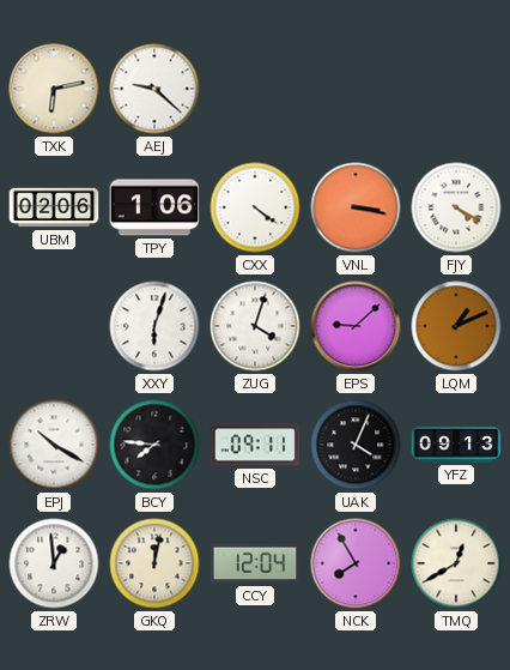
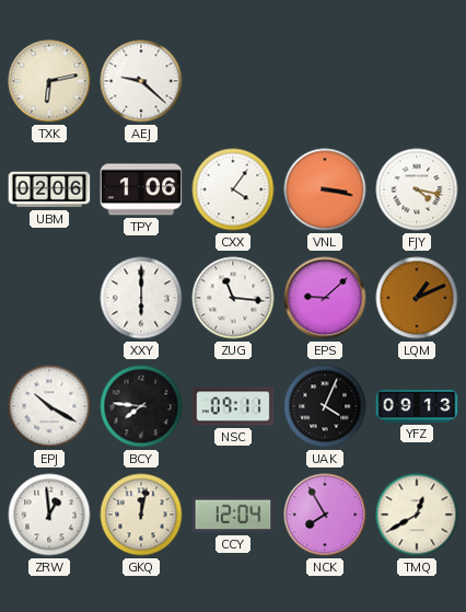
CXX: 4:21 -> 4:06
FJY: 4:20 -> 4:17
XXY: 6:03 -> 6:00
ZUG: 4:03 -> 11:16
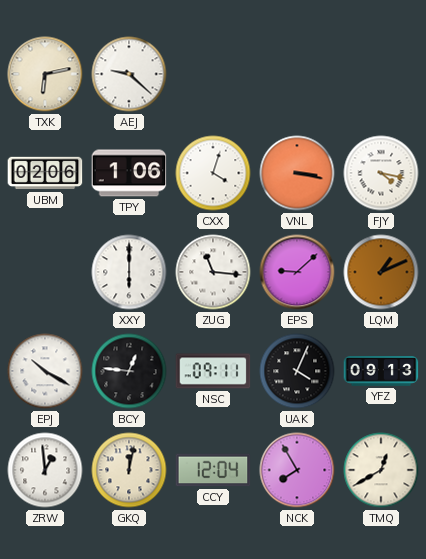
CXX: 4:06 -> 4:03
BCY: 7:46 -> 12:46
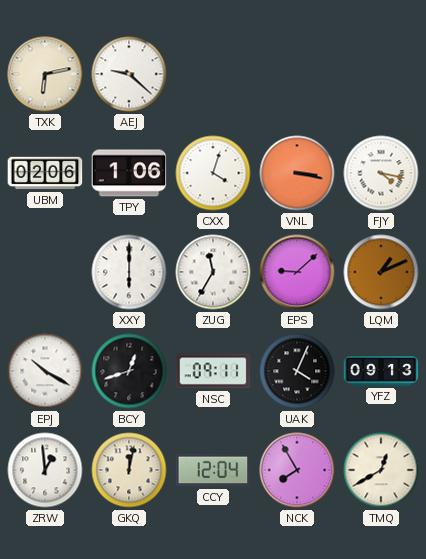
ZUG: 11:16 -> 11:35
BCY: 12:46 -> 12:42
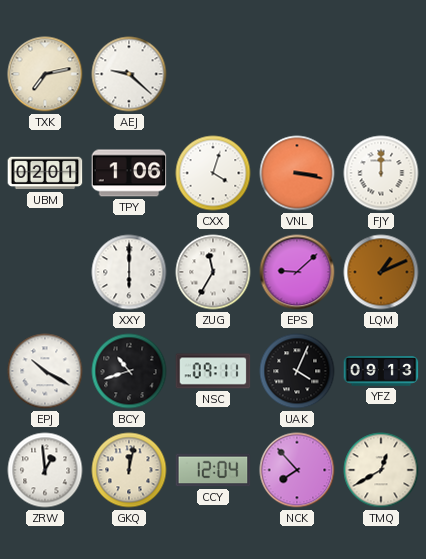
TXK: 6:13 -> 7:13
UBM: 02:06 -> 02:01
FJY: 4:17 -> 12:00
BCY: 12:42 -> 10:42
NCK: 7:55 -> 7:53
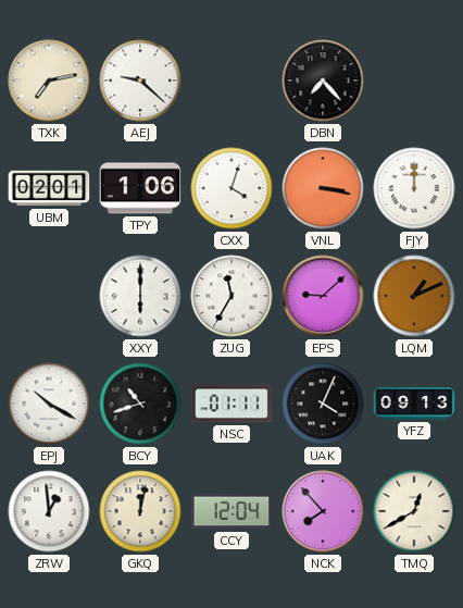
DBN: none -> 7:23
NSC: 09:11 -> 01:11
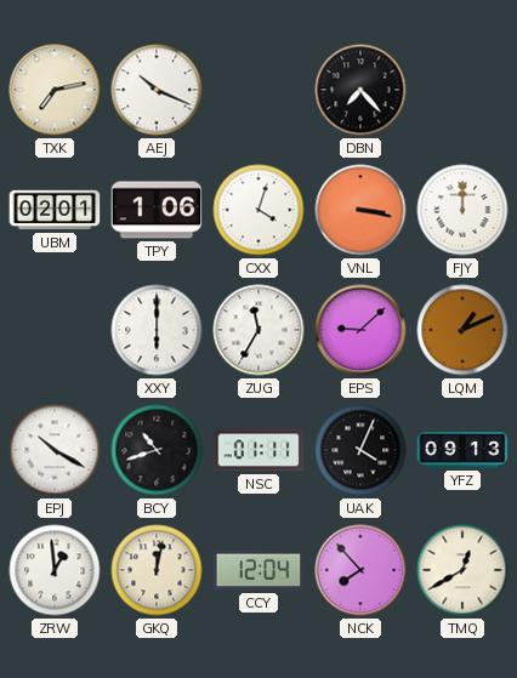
AEJ: 9:22 -> 10:19
